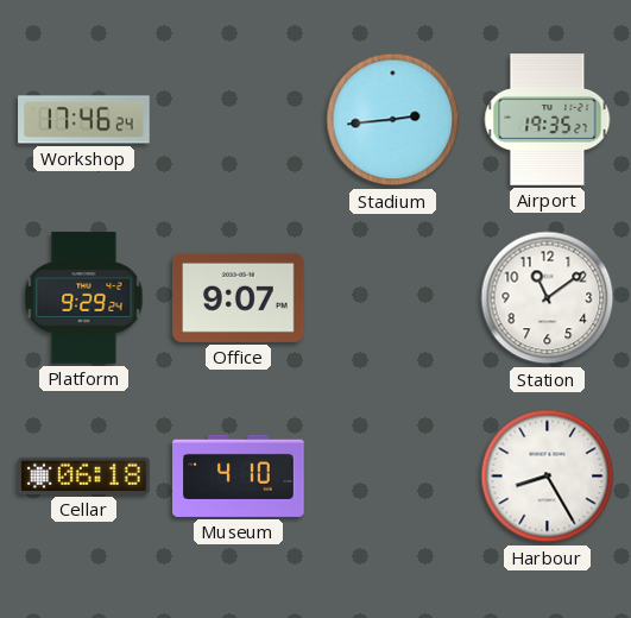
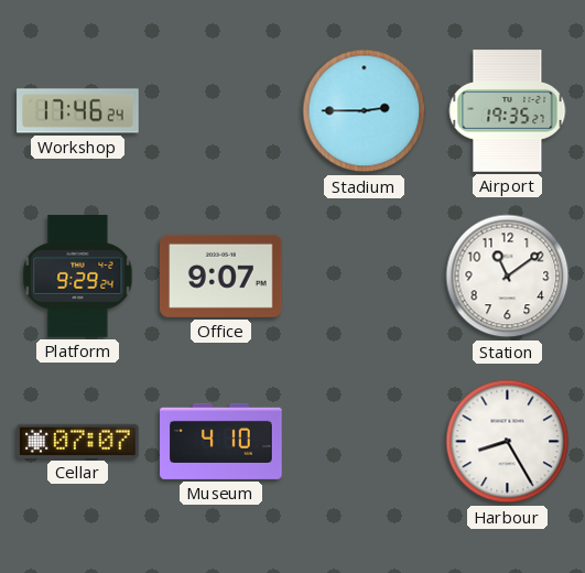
Stadium: 2:44 -> 2:45
Cellar: 06:18 -> 07:07
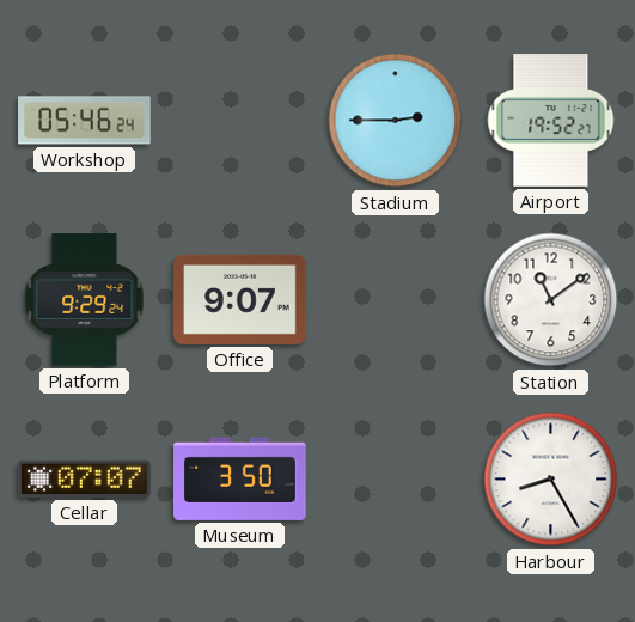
Workshop: 17:46 -> 05:46
Airport: 19:35 -> 19:52
Museum: 4:10 -> 3:50
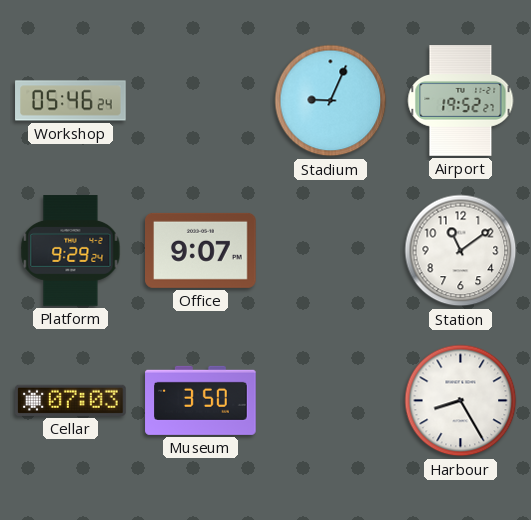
Stadium: 2:45 -> 9:04
Cellar: 07:07 -> 07:03
